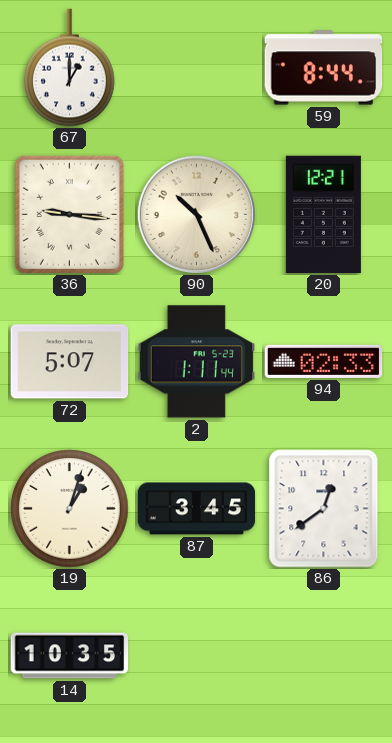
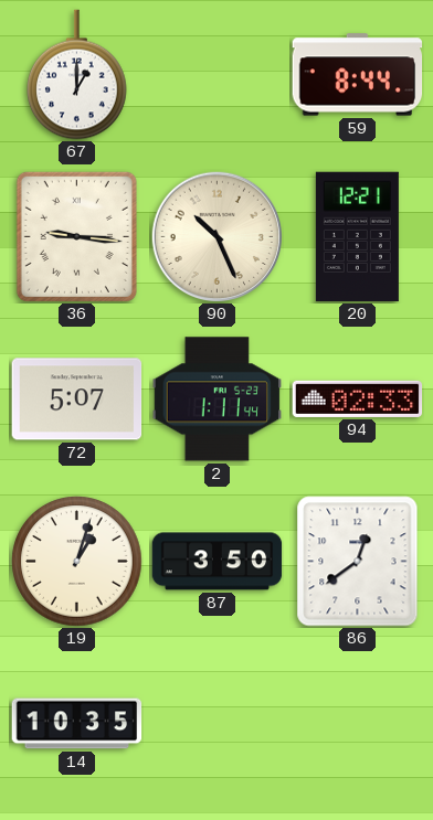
87: 3:45 -> 3:50
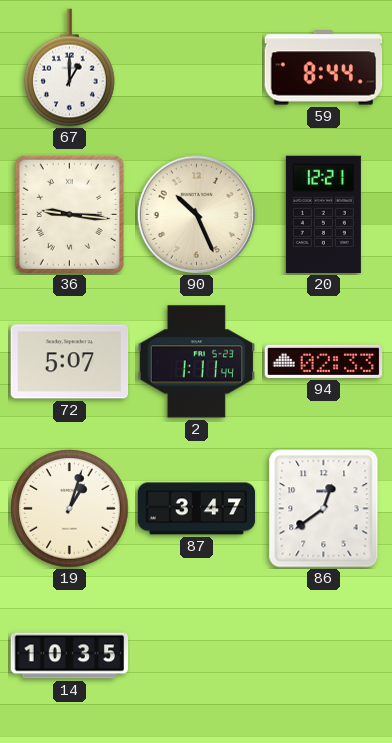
87: 3:50 -> 3:47
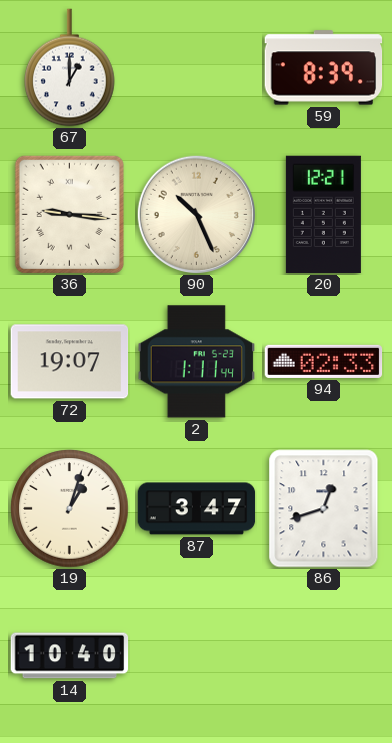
59: 8:44 -> 8:39
72: 5:07 -> 19:07
86: 12:39 -> 12:42
14: 10:35 -> 10:40
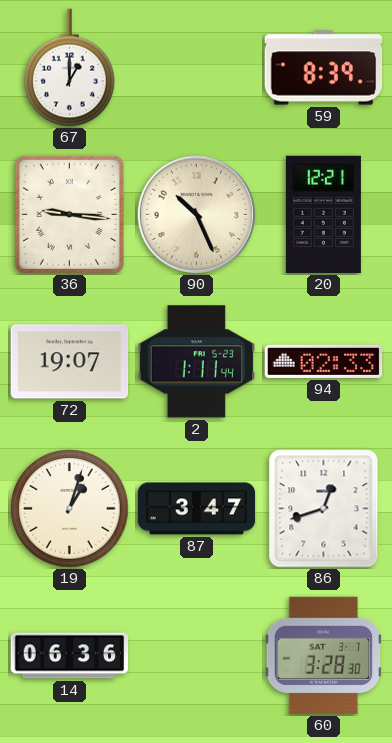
14: 10:40 -> 06:36
60: none -> 3:28
